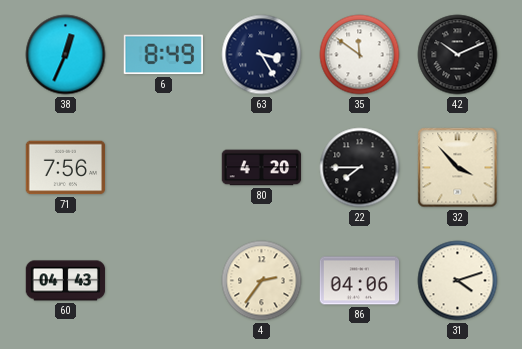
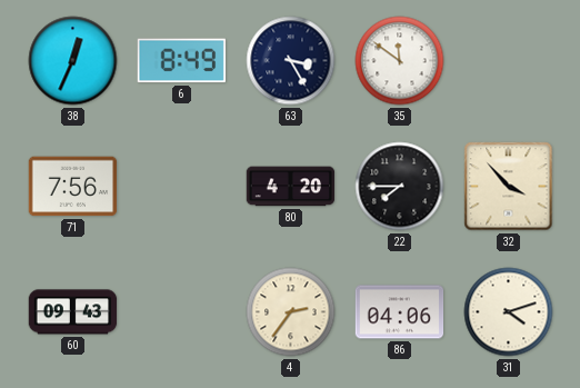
42: 10:11 -> none
60: 04:43 -> 09:43
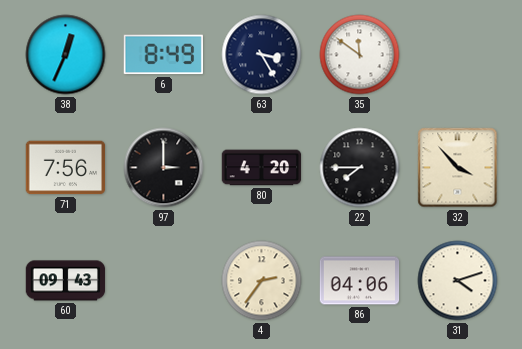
97: none -> 3:00
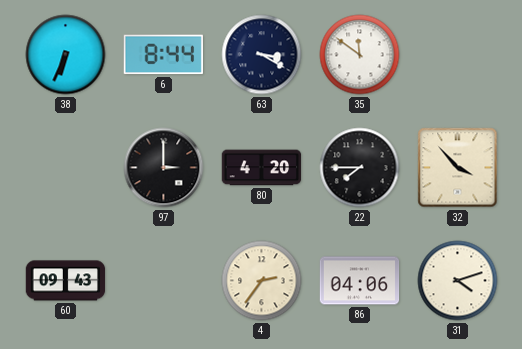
38: 12:34 -> 6:34
6: 8:49 -> 8:44
63: 3:25 -> 3:20
71: 7:56 -> none
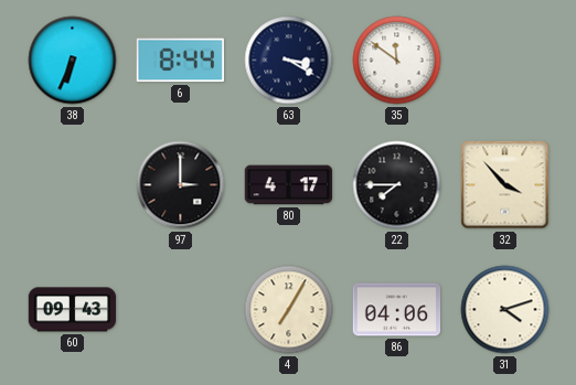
80: 4:20 -> 4:17
4: 2:36 -> 7:05
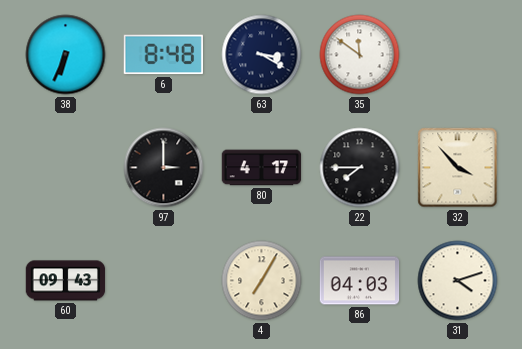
6: 8:44 -> 8:48
86: 04:06 -> 04:03
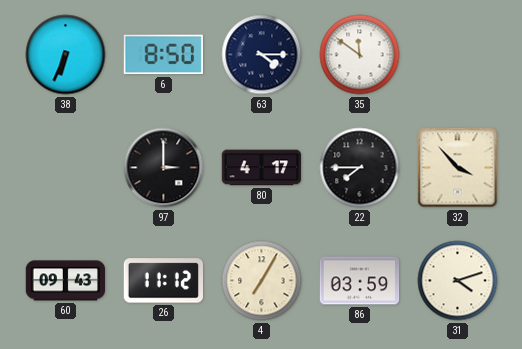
6: 8:48 -> 8:50
63: 3:20 -> 4:15
26: none -> 11:12
86: 04:03 -> 03:59
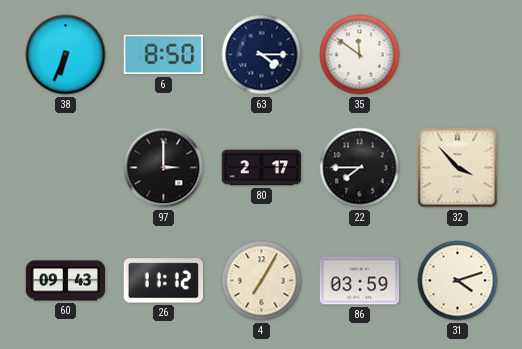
80: 4:17 -> 2:17
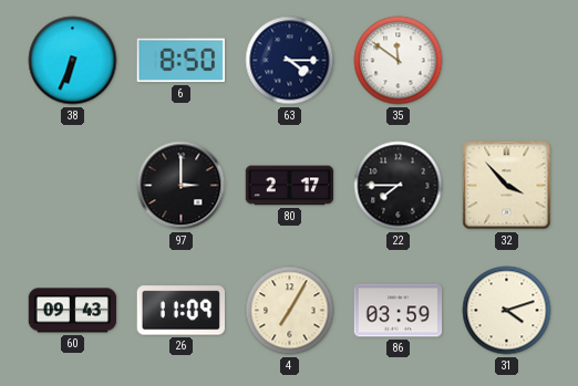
26: 11:12 -> 11:09
